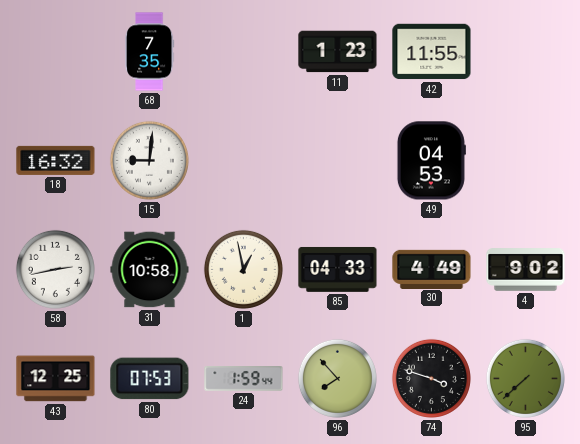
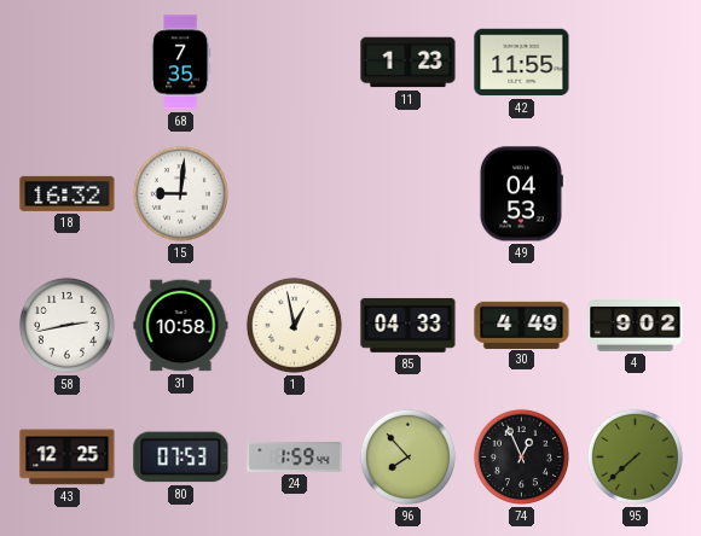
74: 3:48 -> 12:56
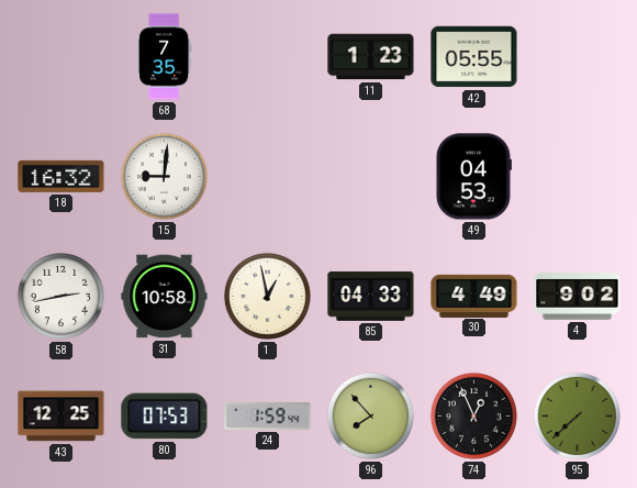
42: 11:55 -> 05:55
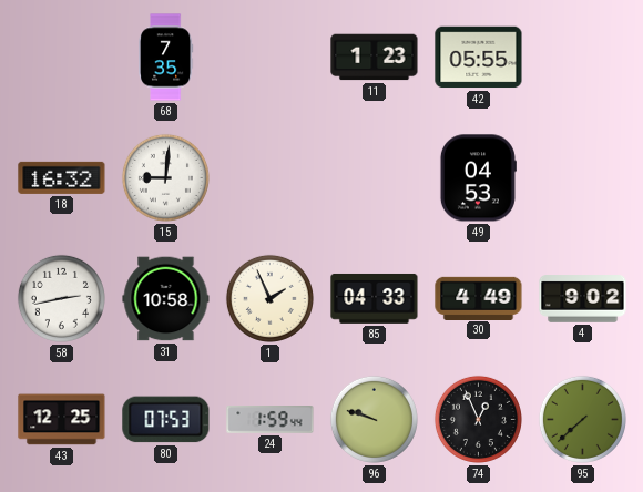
1: 12:58 -> 1:56
96: 7:53 -> 9:48
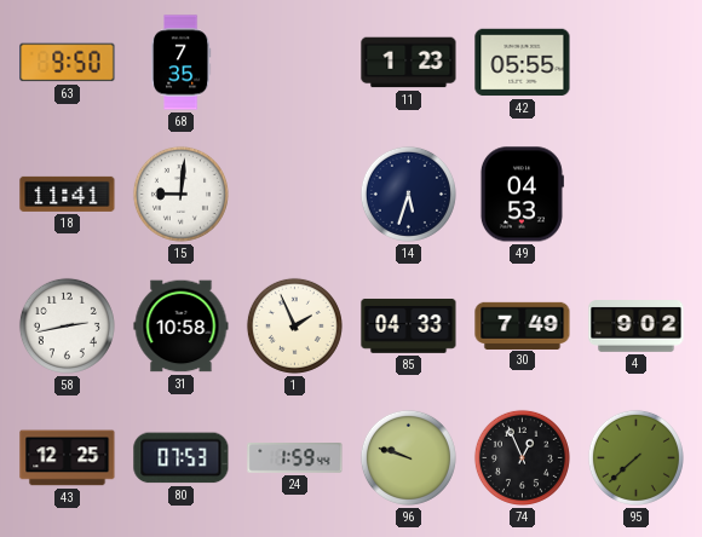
63: none -> 9:50
18: 16:32 -> 11:41
14: none -> 5:33
30: 4:49 -> 7:49
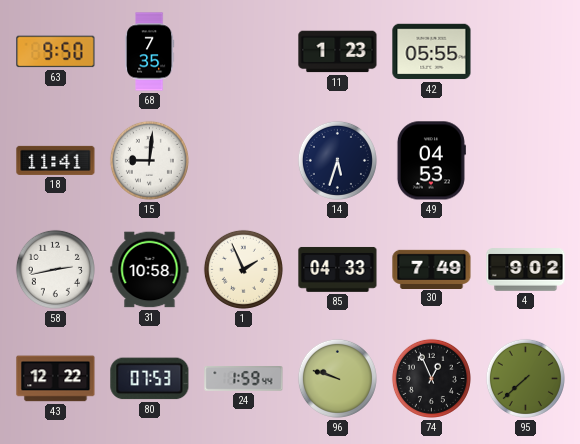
43: 12:25 -> 12:22
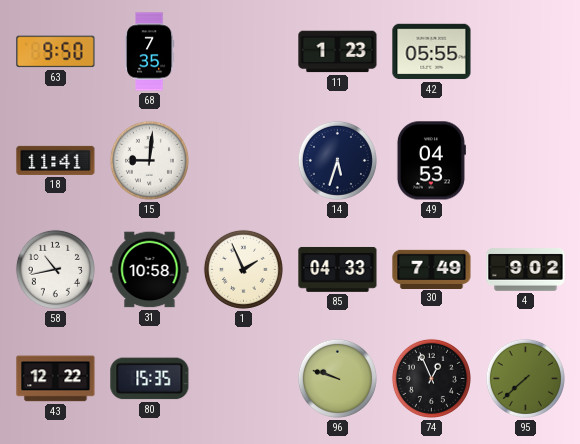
58: 2:43 -> 10:43
80: 07:53 -> 15:35
24: 1:59 -> none
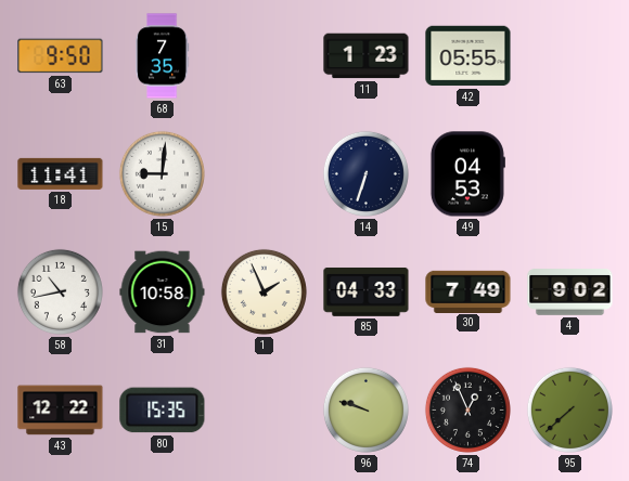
14: 5:33 -> 6:33
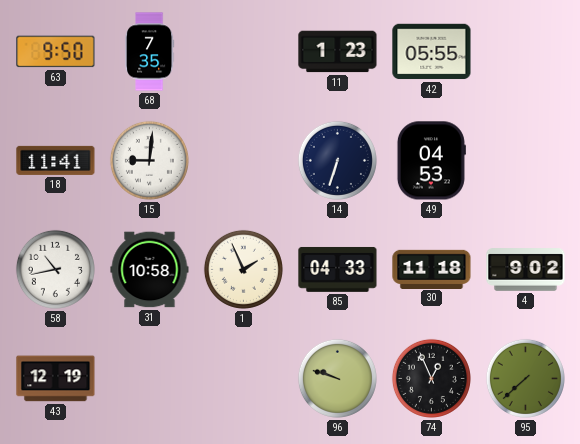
30: 7:49 -> 11:18
43: 12:22 -> 12:19
80: 15:35 -> none
